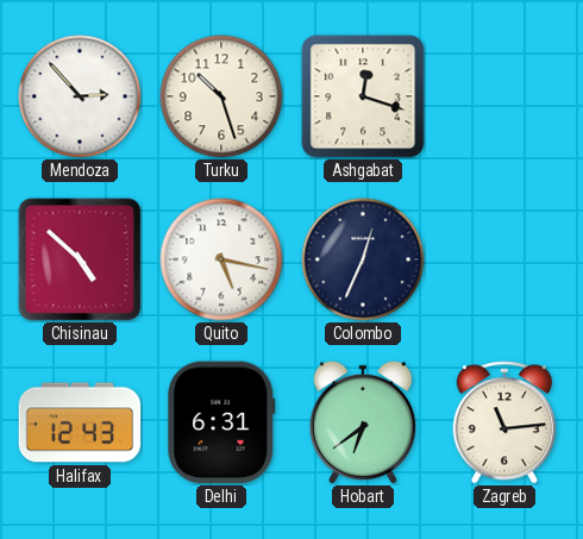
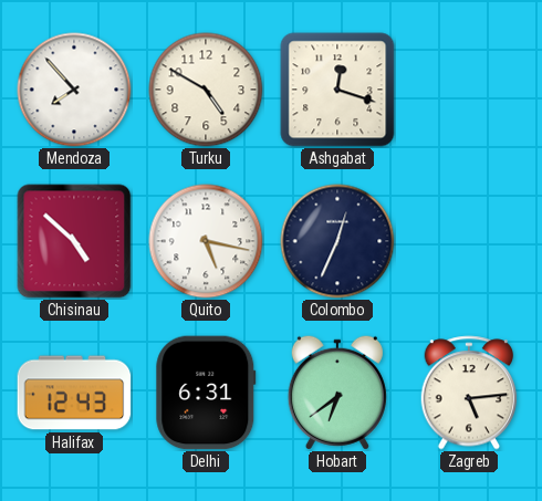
Mendoza: 2:53 -> 7:53
Turku: 10:27 -> 4:50
Zagreb: 11:14 -> 5:14
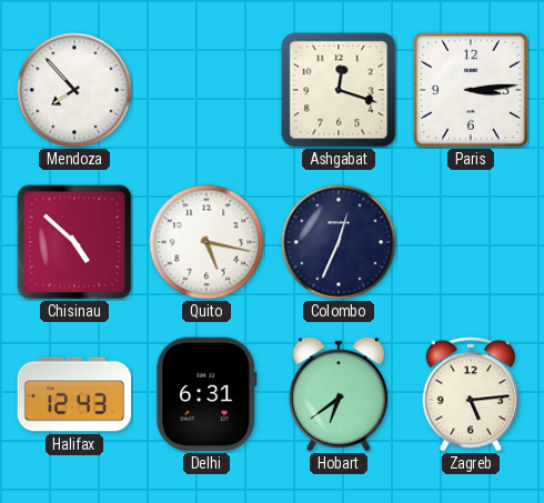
Turku: 4:50 -> none
Paris: none -> 3:14
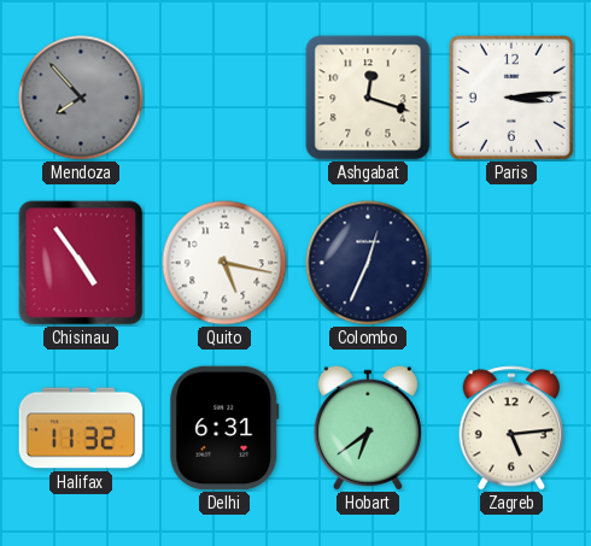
Mendoza dial: white -> grey
Chisinau: 4:52 -> 4:54
Halifax: 12:43 -> 11:32
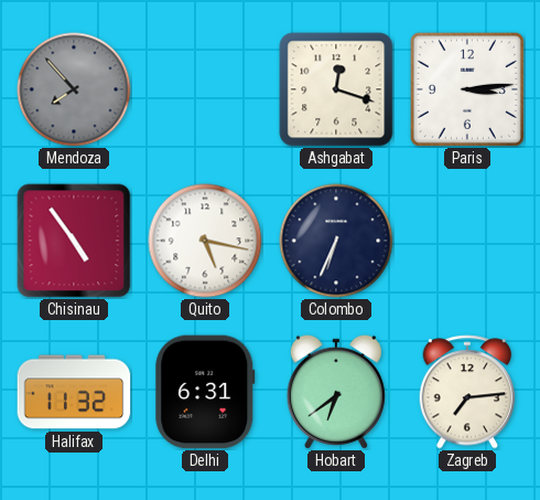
Colombo: 12:34 -> 6:34
Zagreb: 5:14 -> 7:14
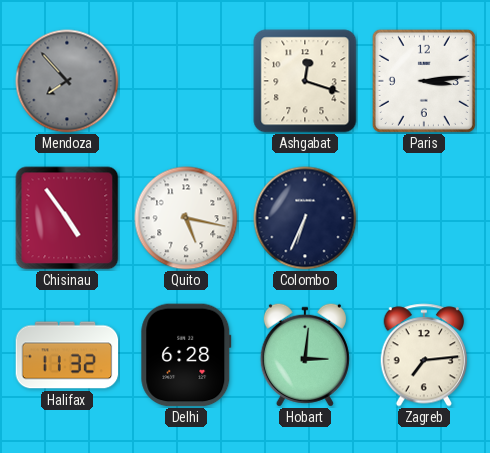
Delhi: 6:31 -> 6:28
Hobart: 6:39 -> 3:01
